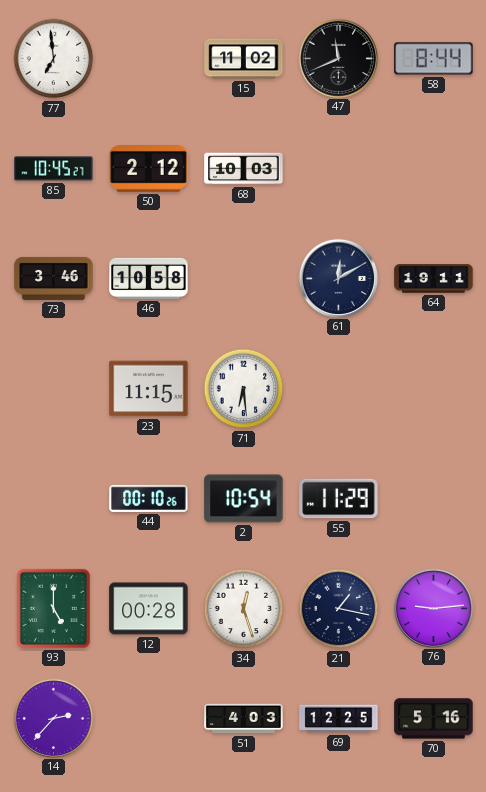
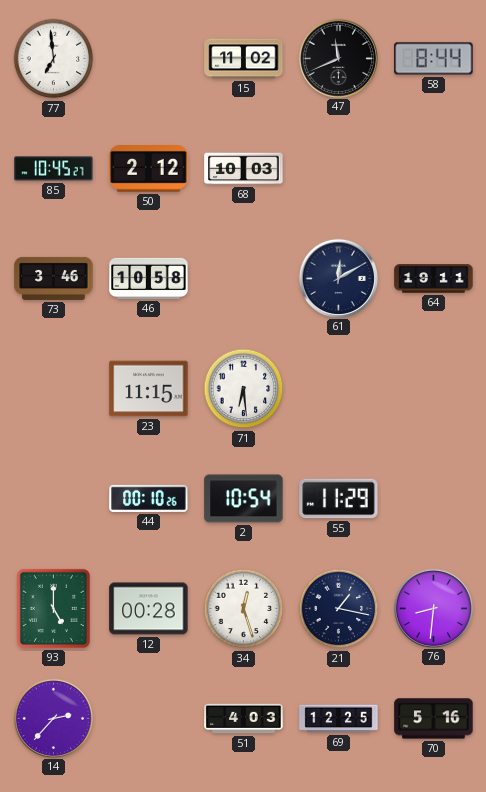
76: 9:14 -> 8:31
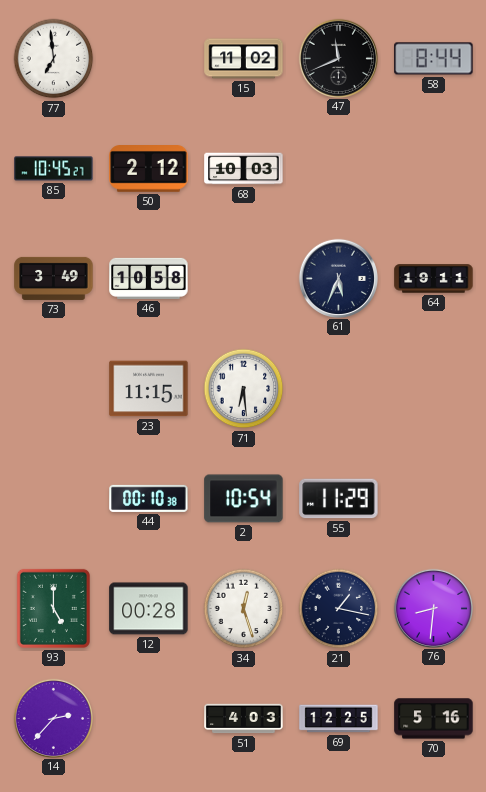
73: 3:46 -> 3:49
61: 12:10 -> 5:34
44: 00:10:26 -> 00:10:38
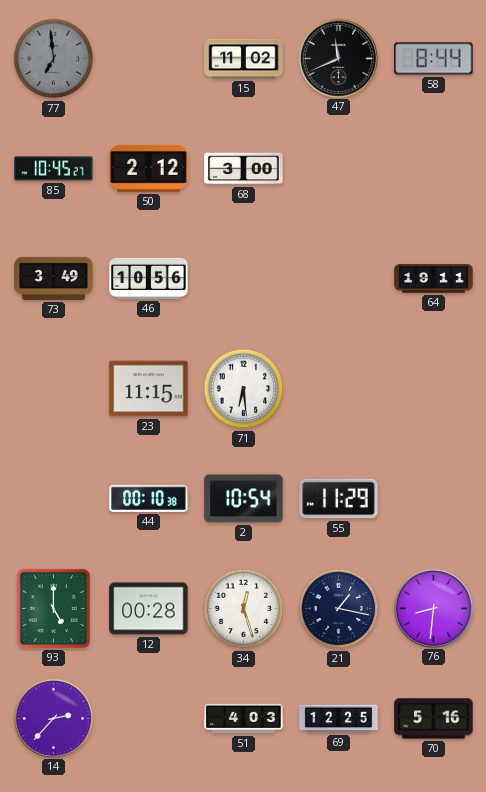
77 dial: white -> grey
68: 10:03 -> 3:00
46: 10:58 -> 10:56
61: 5:34 -> none
